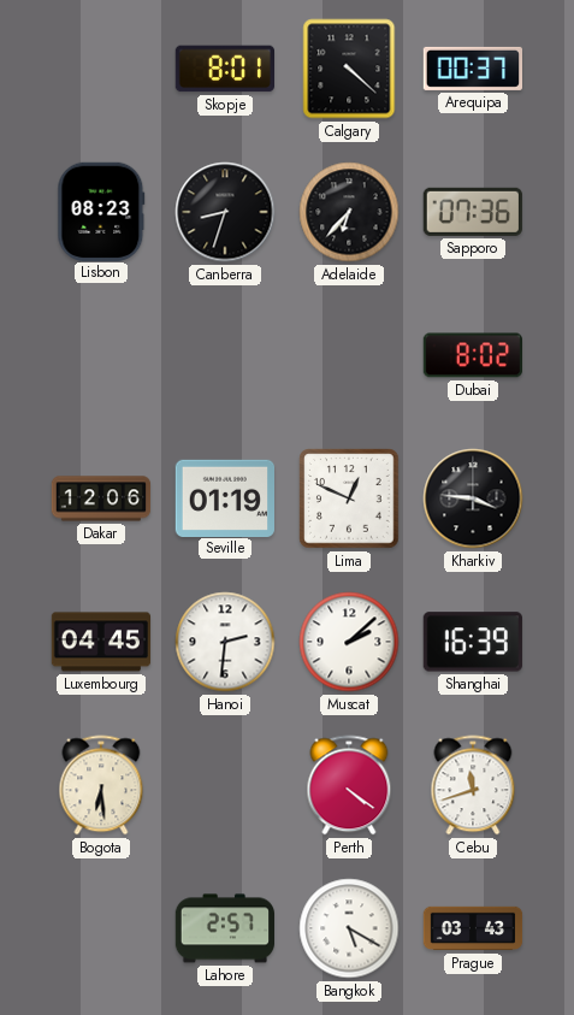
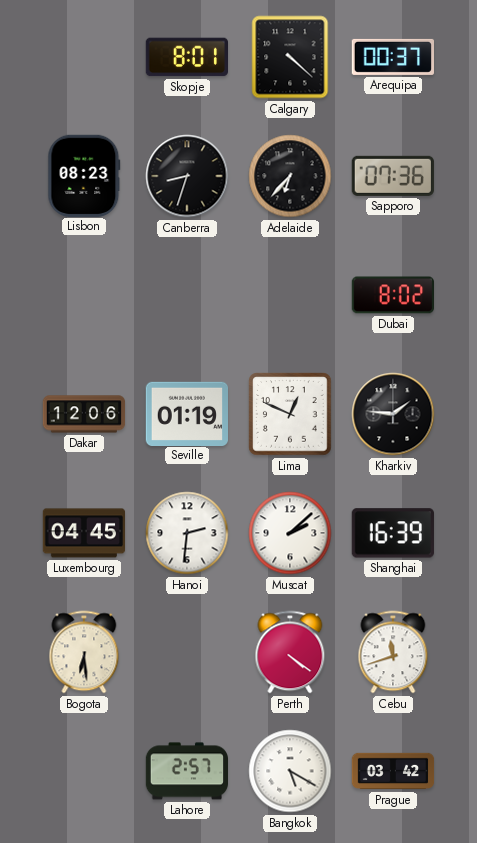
Kharkiv: 3:46 -> 1:46
Prague: 03:43 -> 03:42
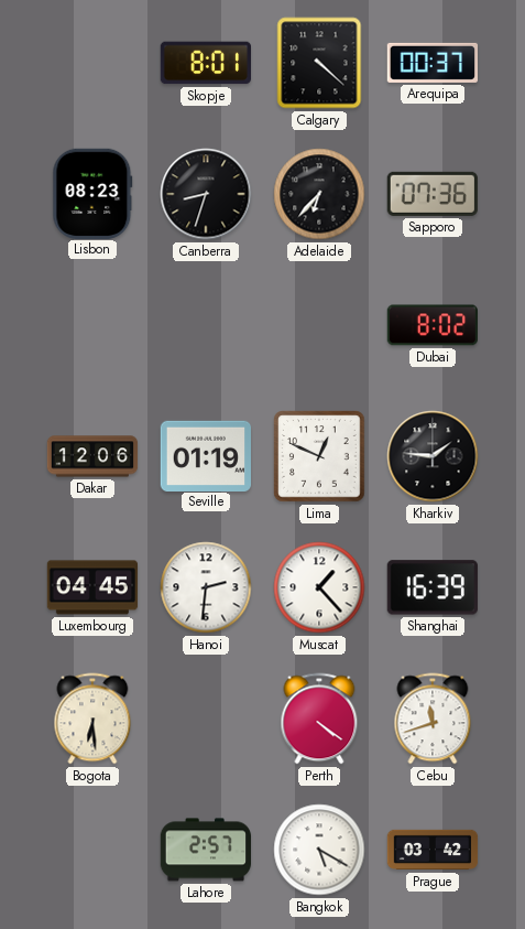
Muscat: 2:08 -> 1:23
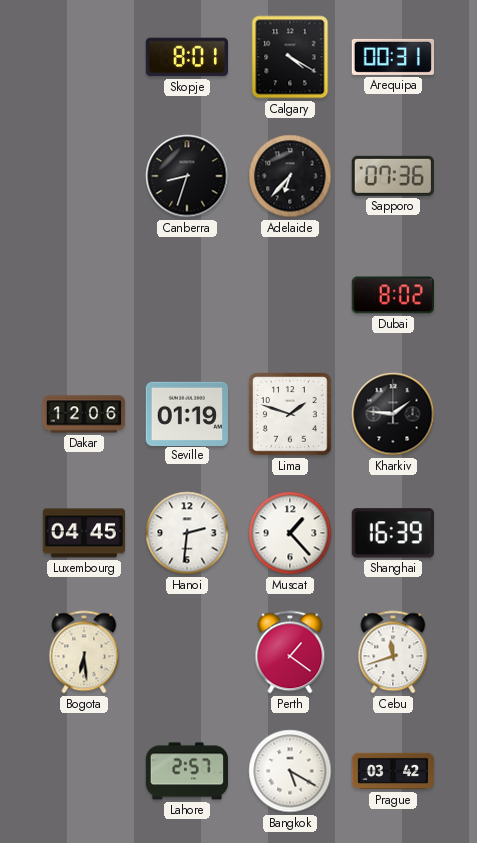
Calgary: 4:22 -> 4:20
Arequipa: 00:37 -> 00:31
Lisbon: 08:23 -> none
Lima: 12:49 -> 1:48
Perth: 4:21 -> 1:21
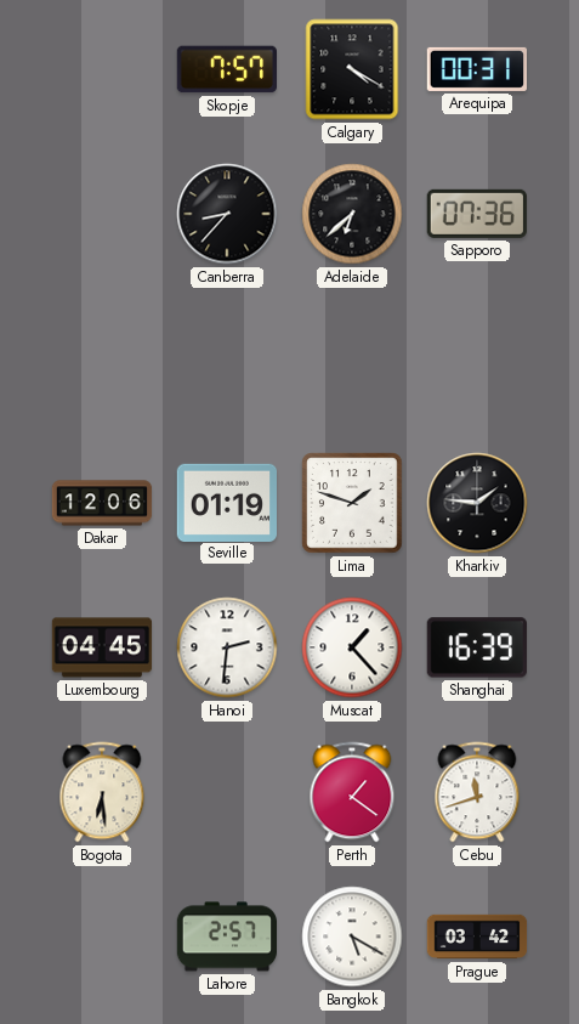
Skopje: 8:01 -> 7:57
Canberra: 8:33 -> 8:37
Adelaide: 6:37 -> 6:38
Dubai: 8:02 -> none
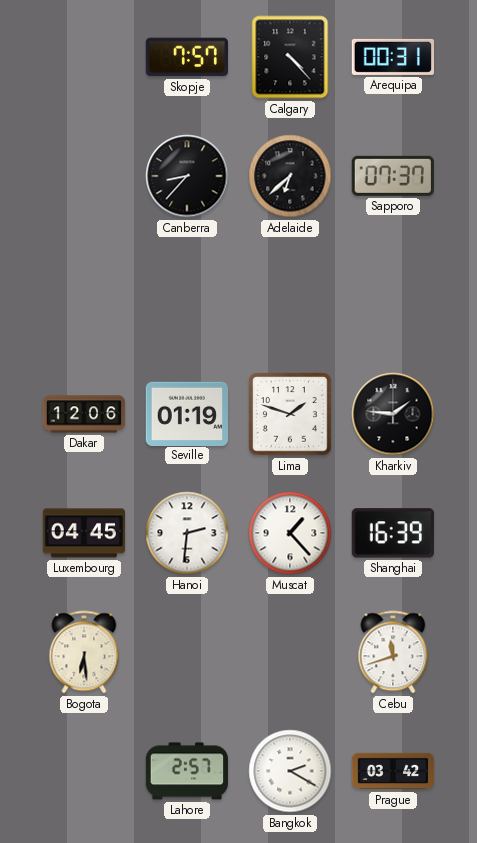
Calgary: 4:20 -> 4:23
Sapporo: 07:36 -> 07:37
Perth: 1:21 -> none
Bangkok: 5:20 -> 2:20
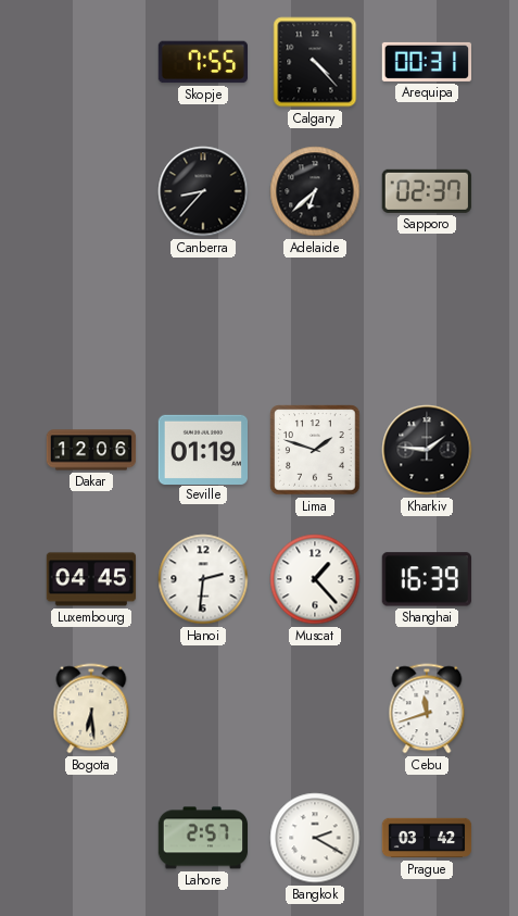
Skopje: 7:57 -> 7:55
Sapporo: 07:37 -> 02:37
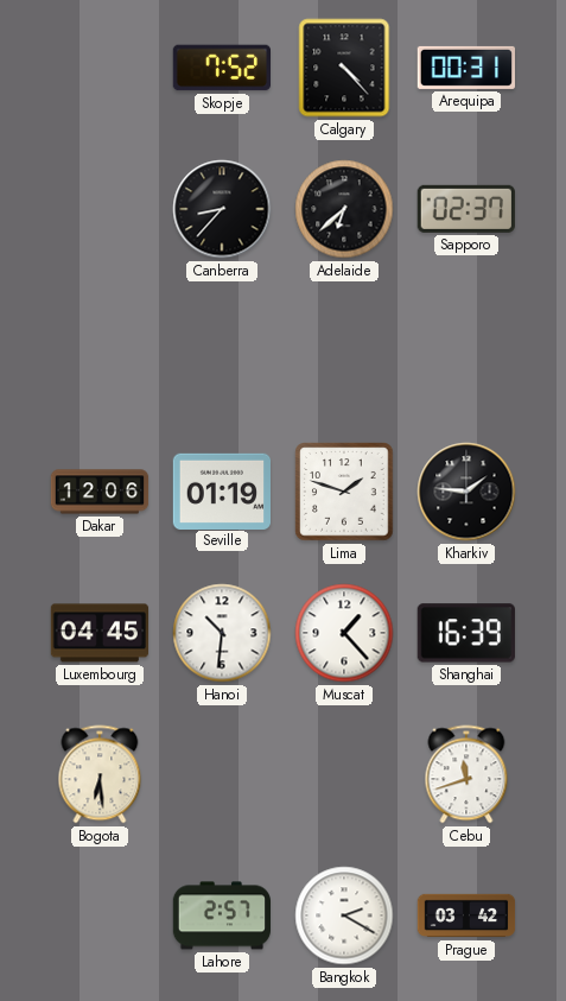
Skopje: 7:55 -> 7:52
Hanoi: 2:31 -> 10:31
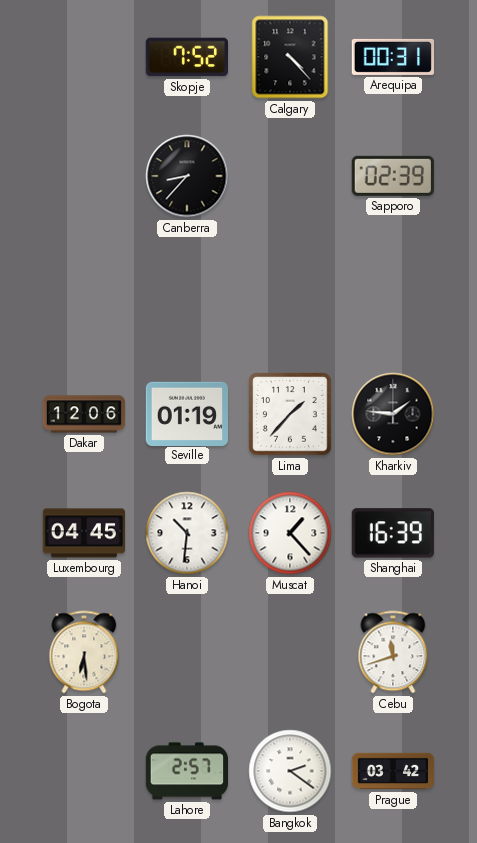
Adelaide: 6:38 -> none
Sapporo: 02:37 -> 02:39
Lima: 1:48 -> 1:37
Bangkok: 2:20 -> 2:21
